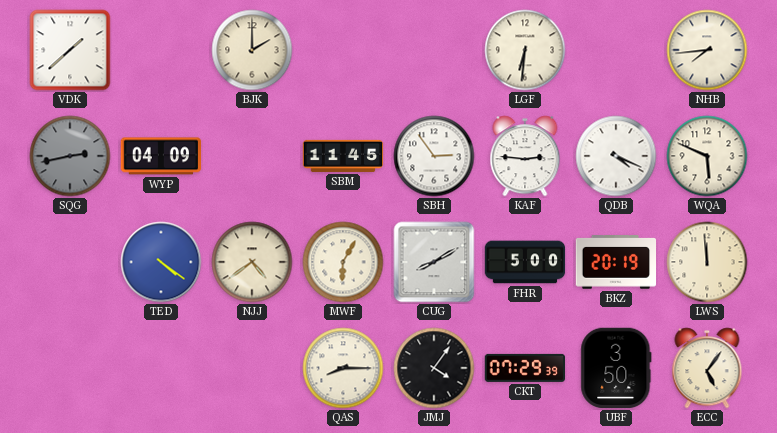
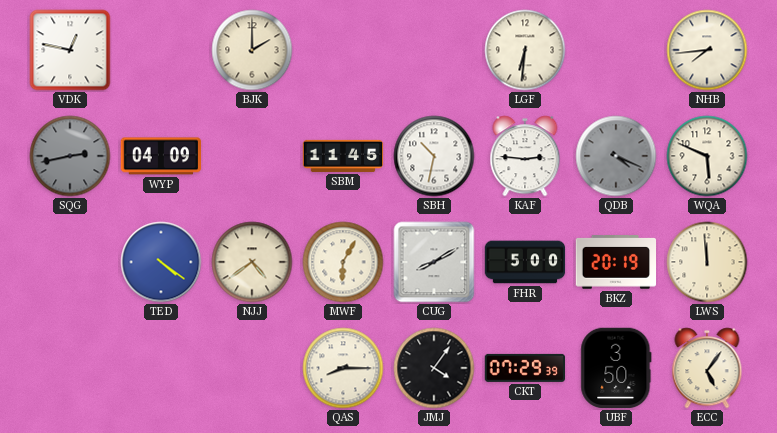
VDK: 1:38 -> 12:47
SBH: 2:54 -> 10:32
QDB dial: white -> grey
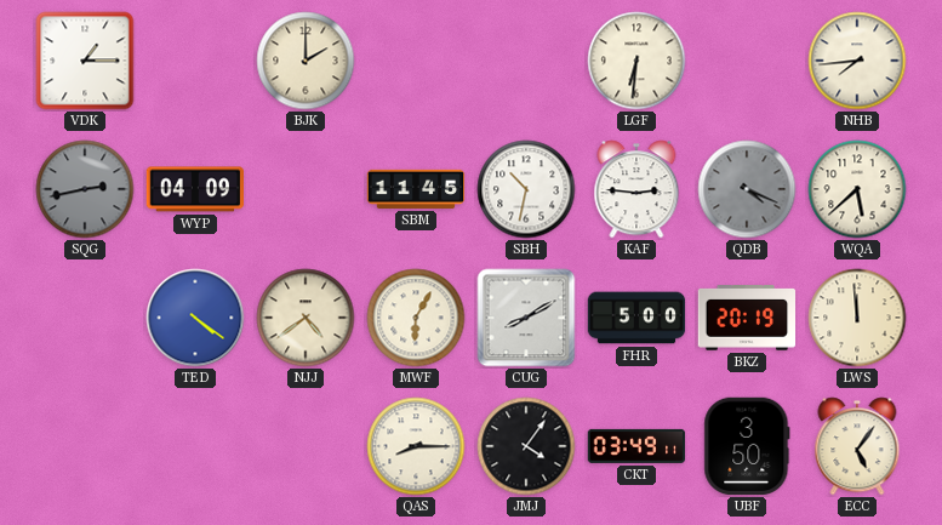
VDK: 12:47 -> 1:15
WQA: 5:49 -> 5:38
CKT: 07:29 -> 03:49
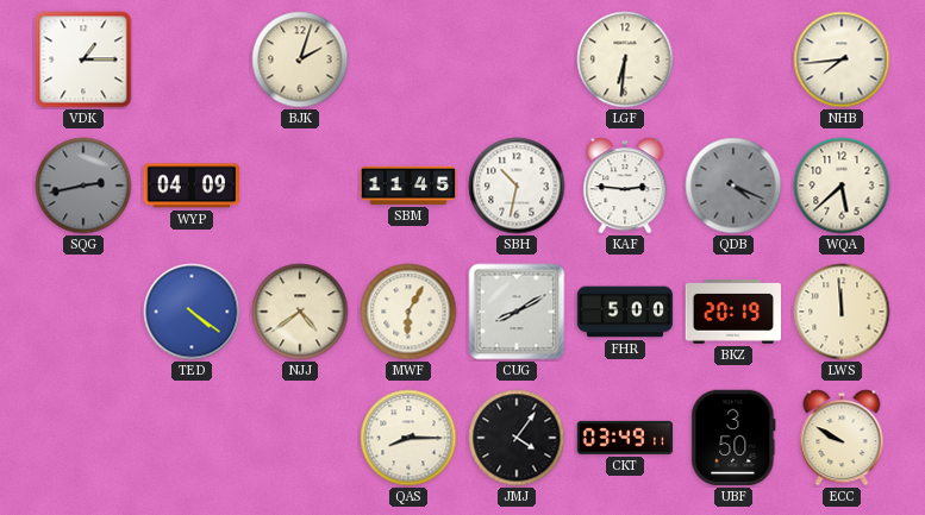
BJK: 2:00 -> 2:03
ECC: 5:06 -> 9:50
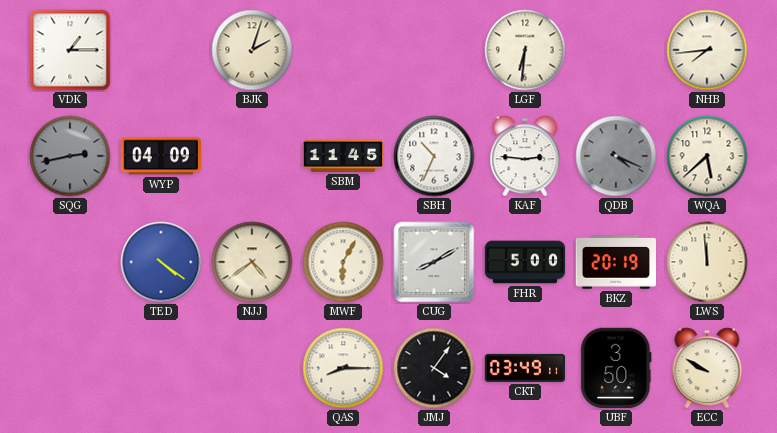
SBH: 10:32 -> 10:34
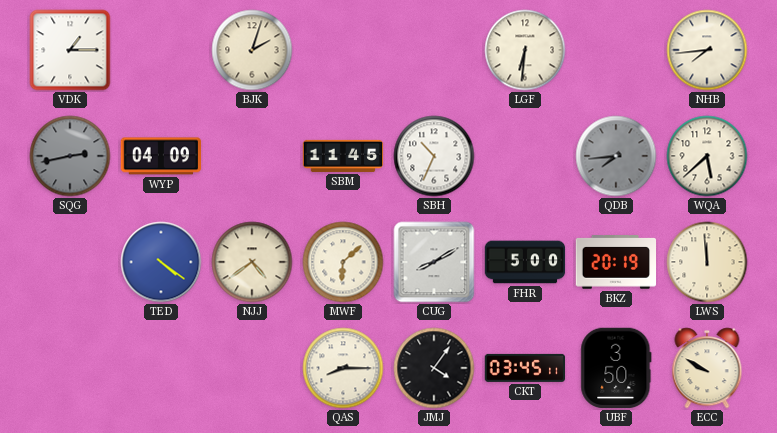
KAF: 2:46 -> none
QDB: 4:19 -> 7:44
MWF: 6:05 -> 6:08
CKT: 03:49 -> 03:45
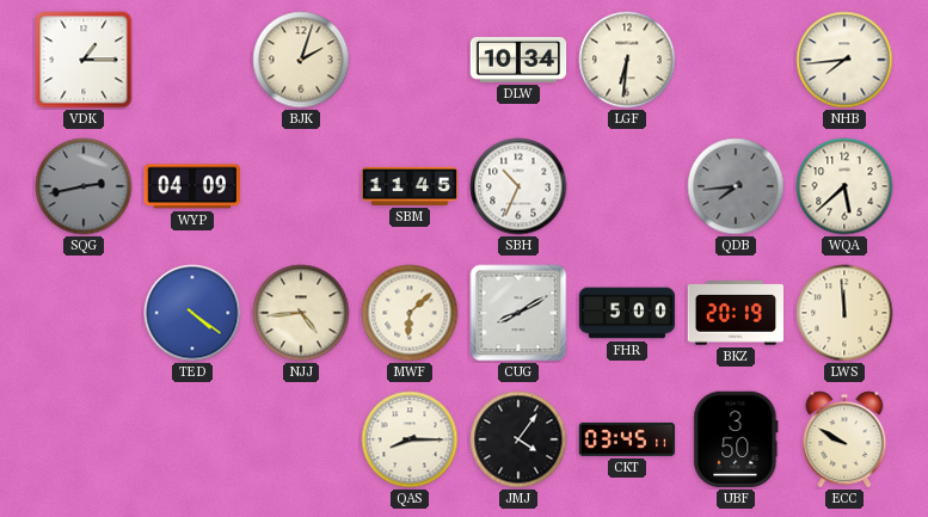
DLW: none -> 10:34
NJJ: 4:39 -> 4:44
